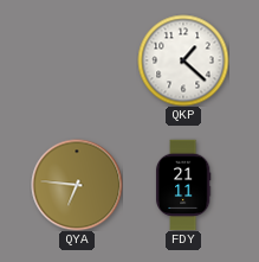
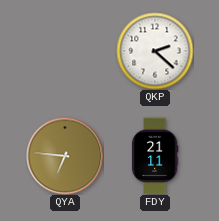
QKP: 1:22 -> 2:22
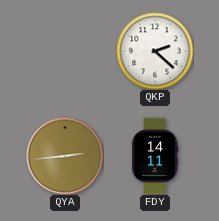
QYA: 6:46 -> 2:44
FDY: 21:11 -> 14:11
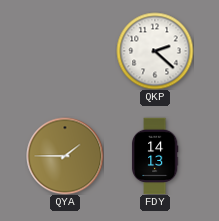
QYA: 2:44 -> 1:45
FDY: 14:11 -> 14:13
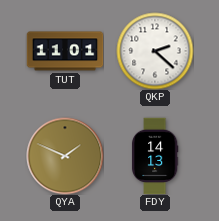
TUT: none -> 11:01
QYA: 1:45 -> 1:49
